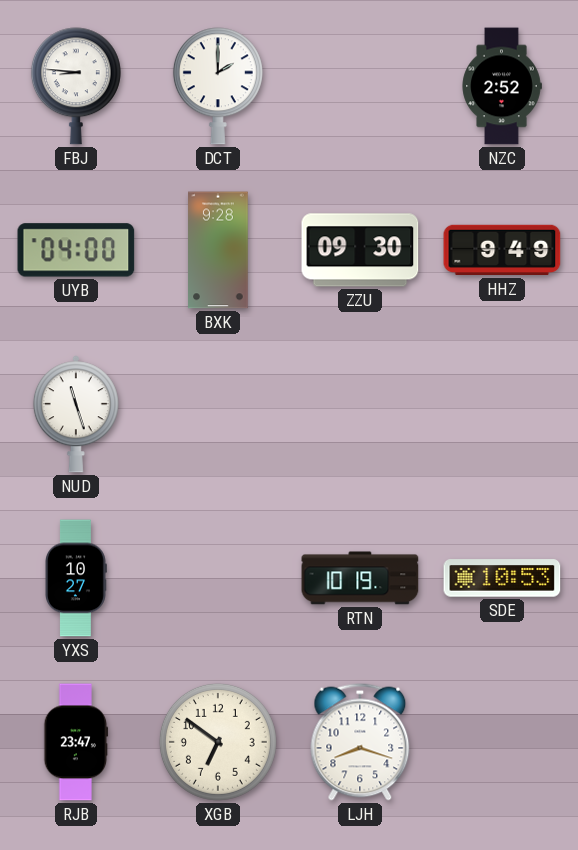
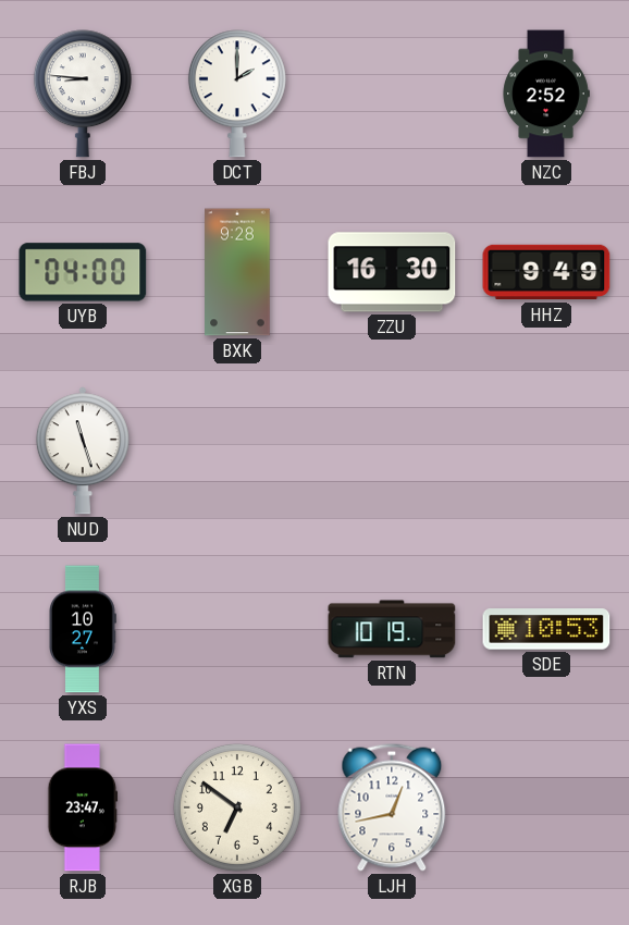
ZZU: 09:30 -> 16:30
LJH: 8:18 -> 12:43
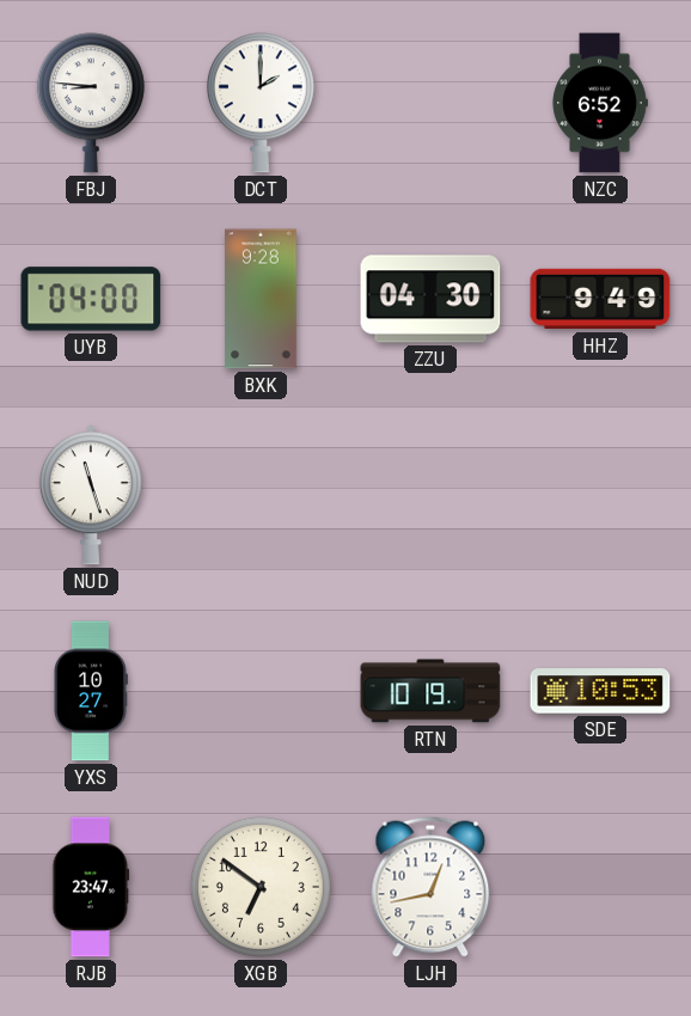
NZC: 2:52 -> 6:52
ZZU: 16:30 -> 04:30
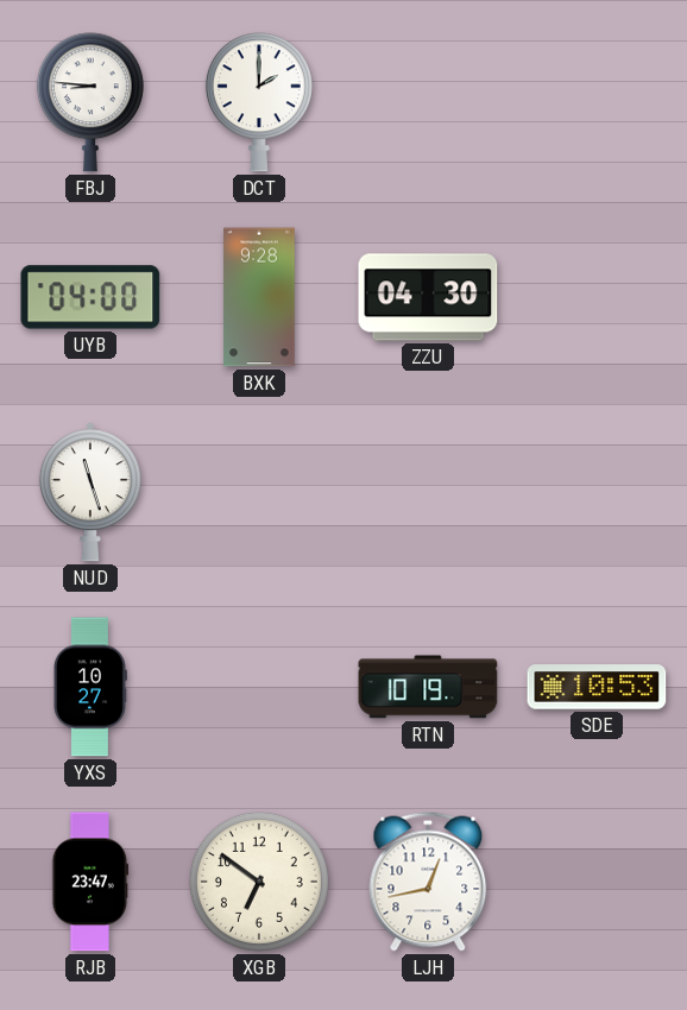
NZC: 6:52 -> none
HHZ: 9:49 -> none
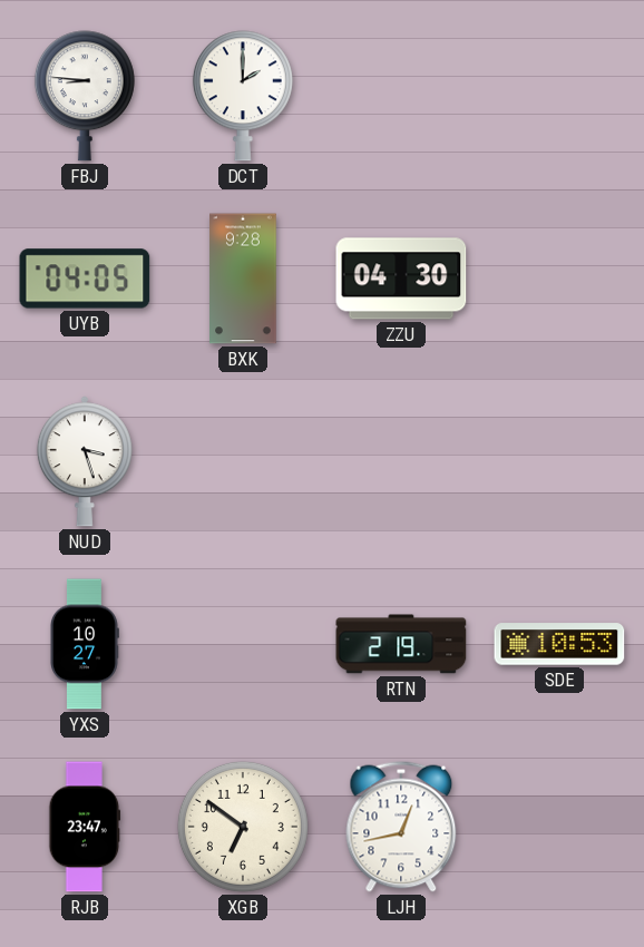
UYB: 04:00 -> 04:05
NUD: 11:27 -> 3:27
RTN: 10:19 -> 2:19
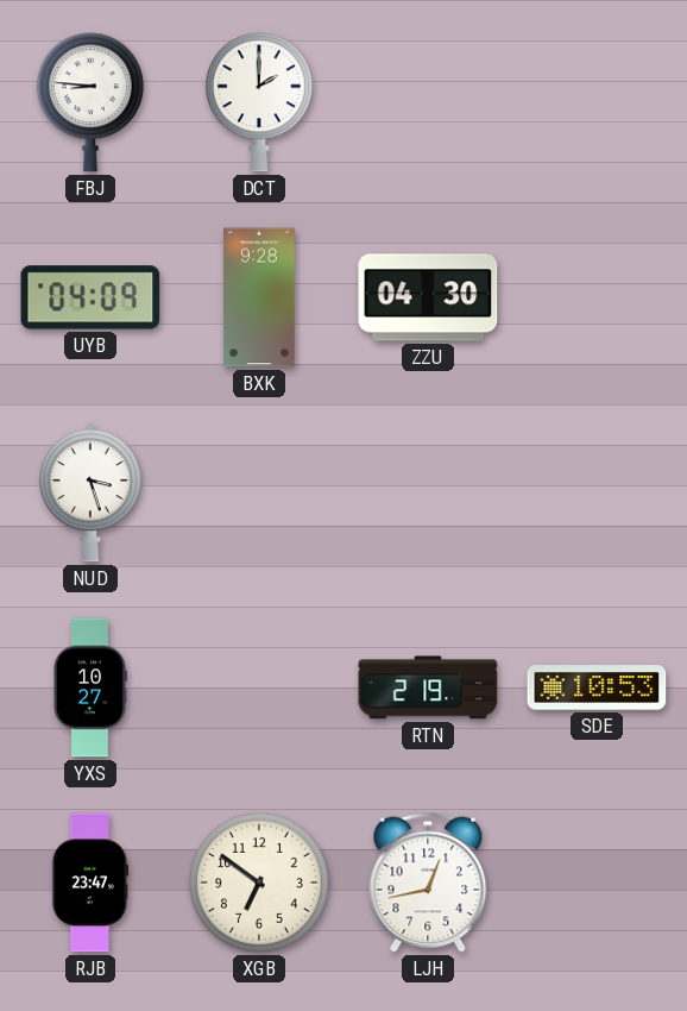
UYB: 04:05 -> 04:09
